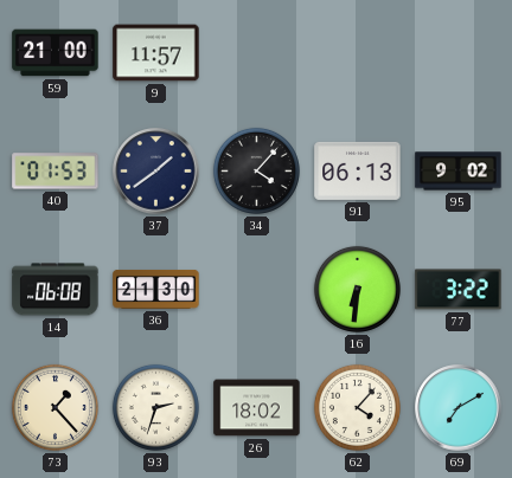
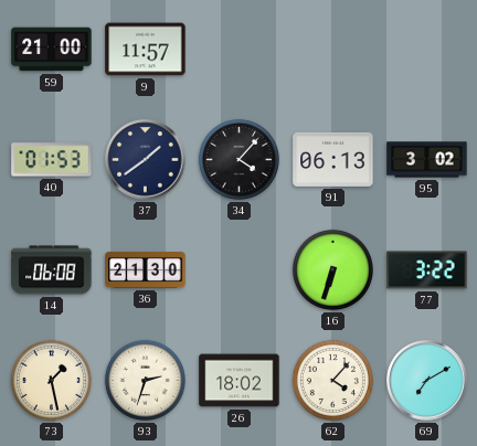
95: 9:02 -> 3:02
16: 6:31 -> 6:33
73: 1:23 -> 1:28
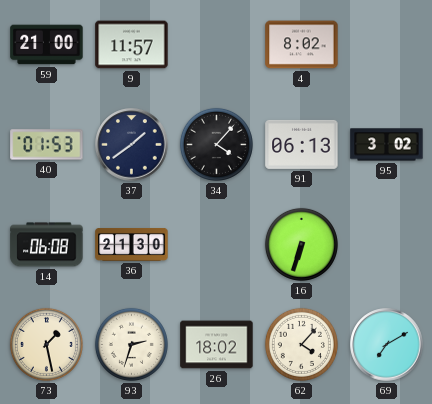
4: none -> 8:02
77: 3:22 -> none
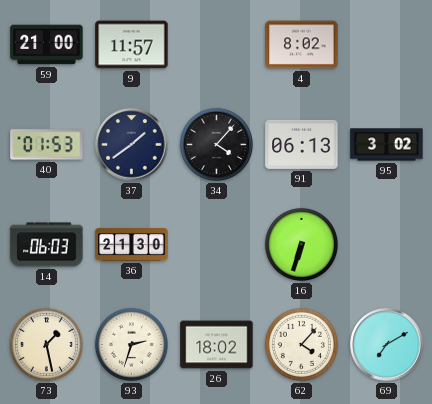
14: 06:08 -> 06:03
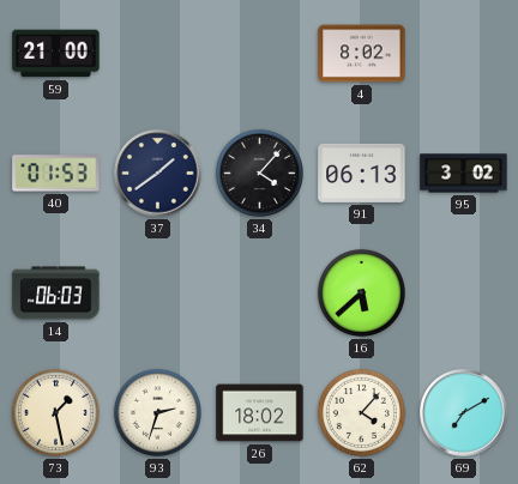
9: 11:57 -> none
36: 21:30 -> none
16: 6:33 -> 5:38
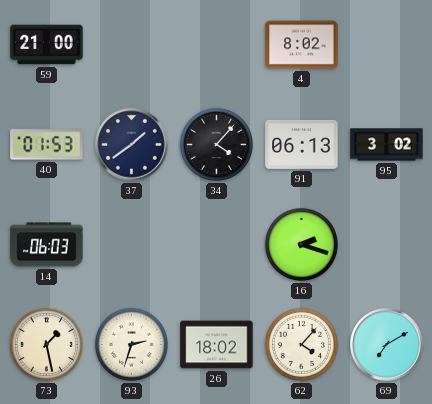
16: 5:38 -> 2:18
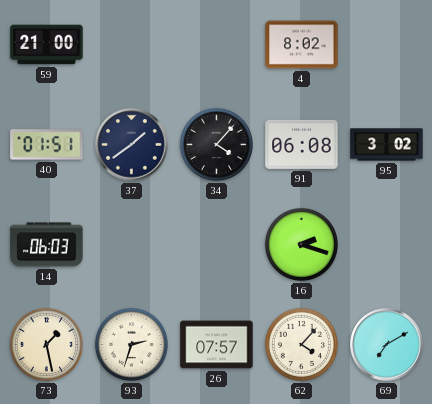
40: 01:53 -> 01:51
91: 06:13 -> 06:08
26: 18:02 -> 07:57
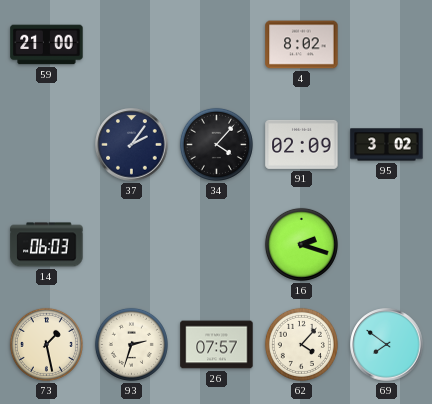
40: 01:51 -> none
37: 1:39 -> 2:06
91: 06:08 -> 02:09
69: 7:10 -> 7:51
